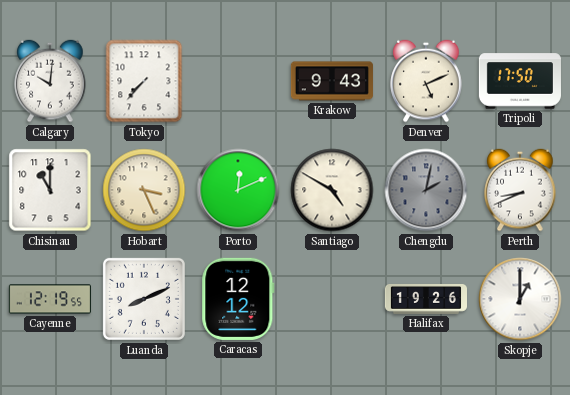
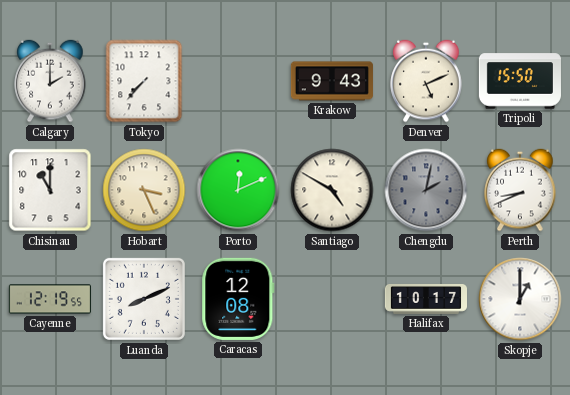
Calgary: 10:01 -> 2:00
Tripoli: 17:50 -> 15:50
Caracas: 12:12 -> 12:08
Halifax: 19:26 -> 10:17
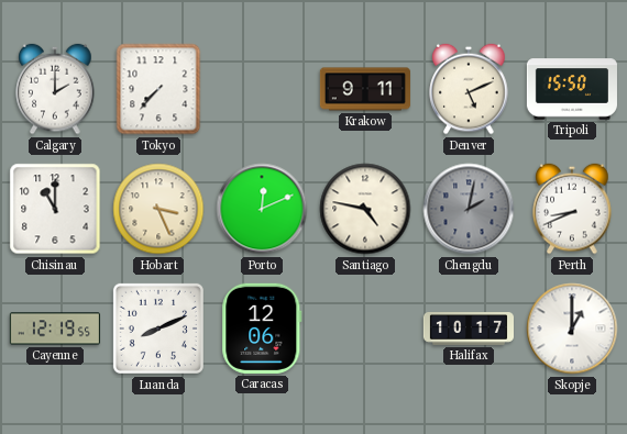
Krakow: 9:43 -> 9:11
Santiago: 4:50 -> 4:47
Caracas: 12:08 -> 12:06
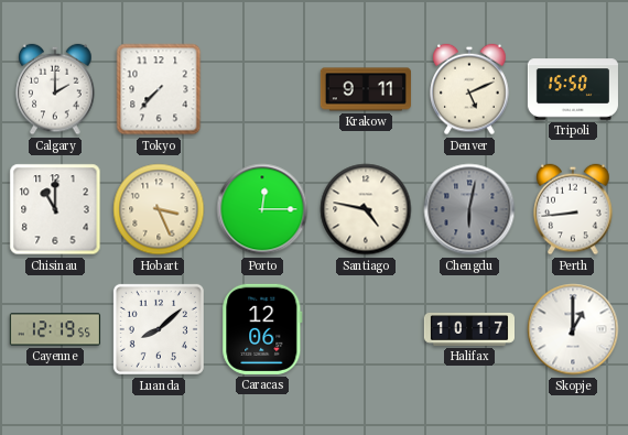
Porto: 12:11 -> 12:15
Chengdu: 2:02 -> 6:02
Perth: 8:41 -> 8:44
Luanda: 8:11 -> 8:08
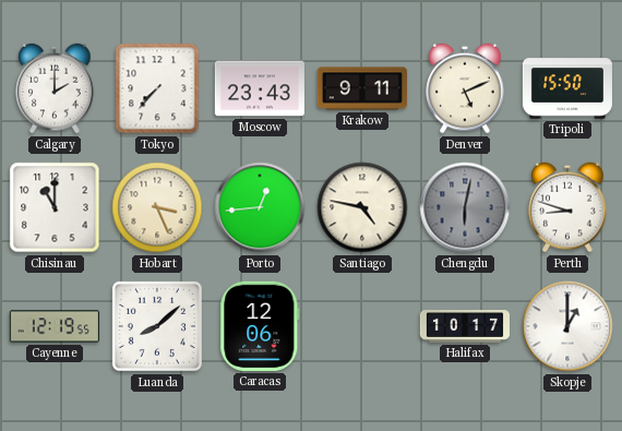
Moscow: none -> 23:43
Porto: 12:15 -> 12:44
Perth: 8:44 -> 8:48
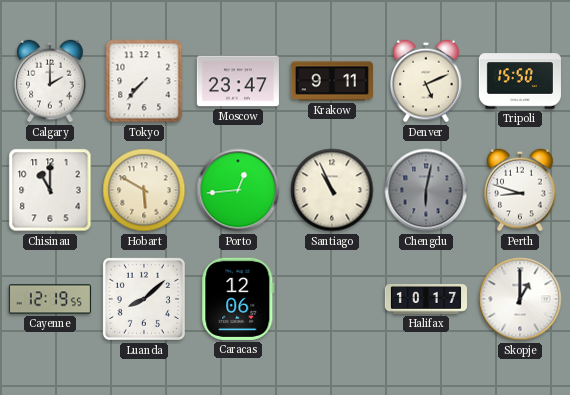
Moscow: 23:43 -> 23:47
Hobart: 3:26 -> 5:50
Santiago: 4:47 -> 10:56
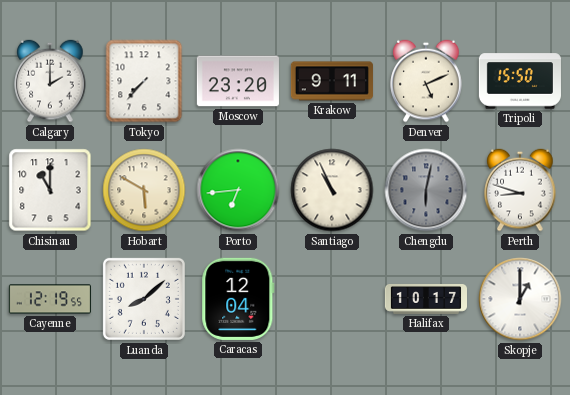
Moscow: 23:47 -> 23:20
Porto: 12:44 -> 6:44
Caracas: 12:06 -> 12:04
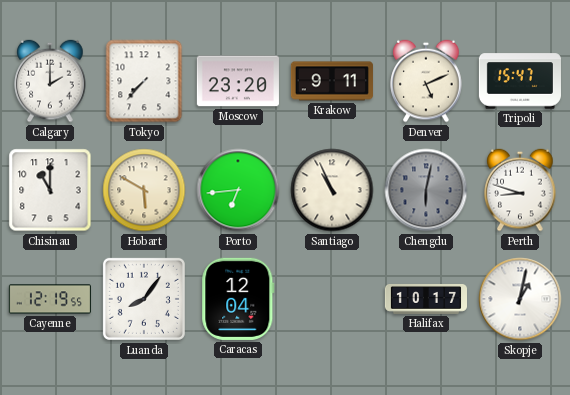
Tripoli: 15:50 -> 15:47
Luanda: 8:08 -> 8:06
Skopje: 1:00 -> 1:02
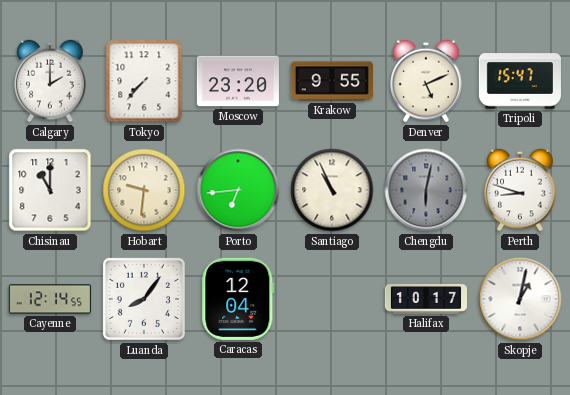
Krakow: 9:11 -> 9:55
Hobart: 5:50 -> 9:31
Cayenne: 12:19 -> 12:14
